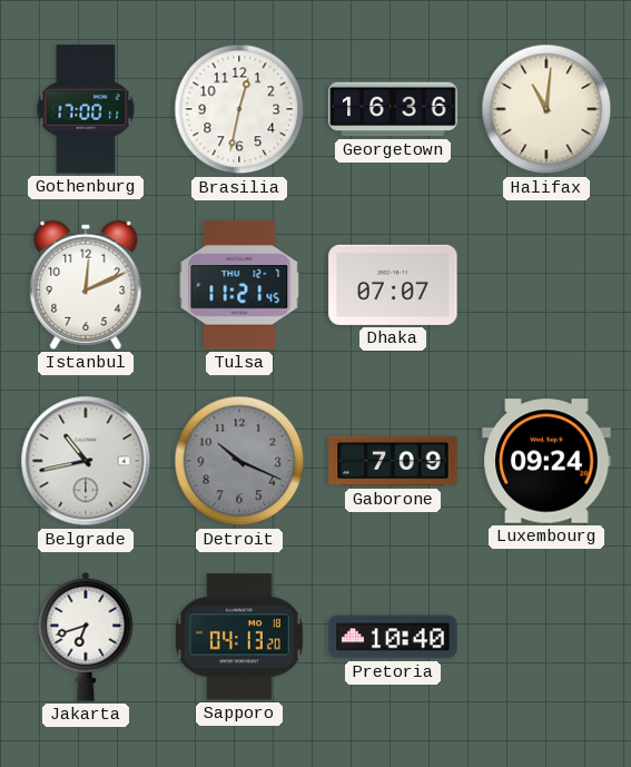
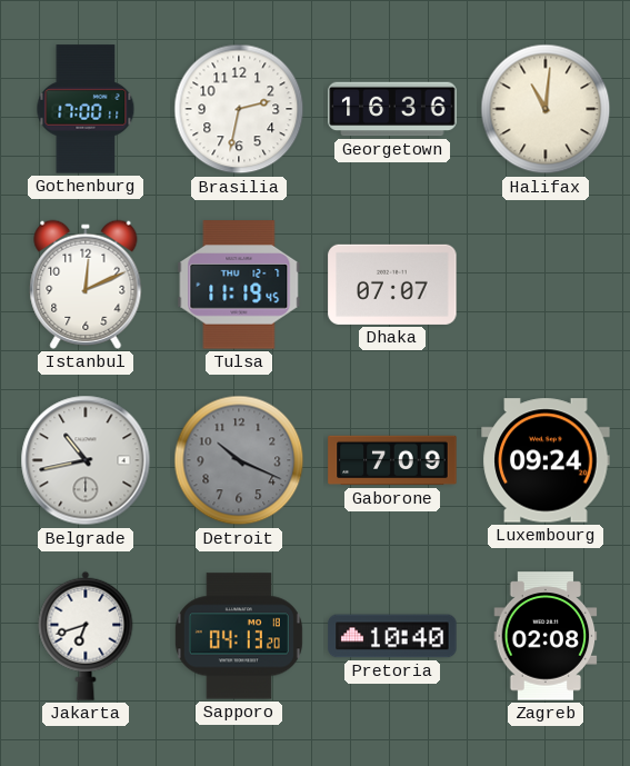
Brasilia: 12:32 -> 2:32
Tulsa: 11:21 -> 11:19
Zagreb: none -> 02:08
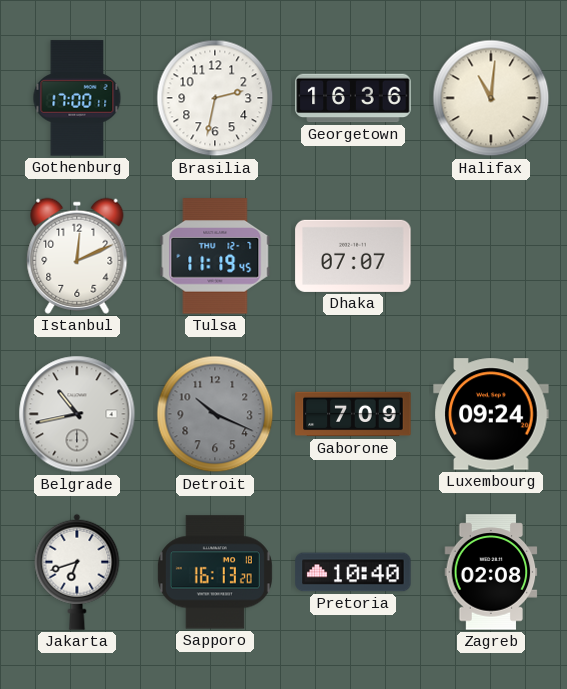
Sapporo: 04:13 -> 16:13
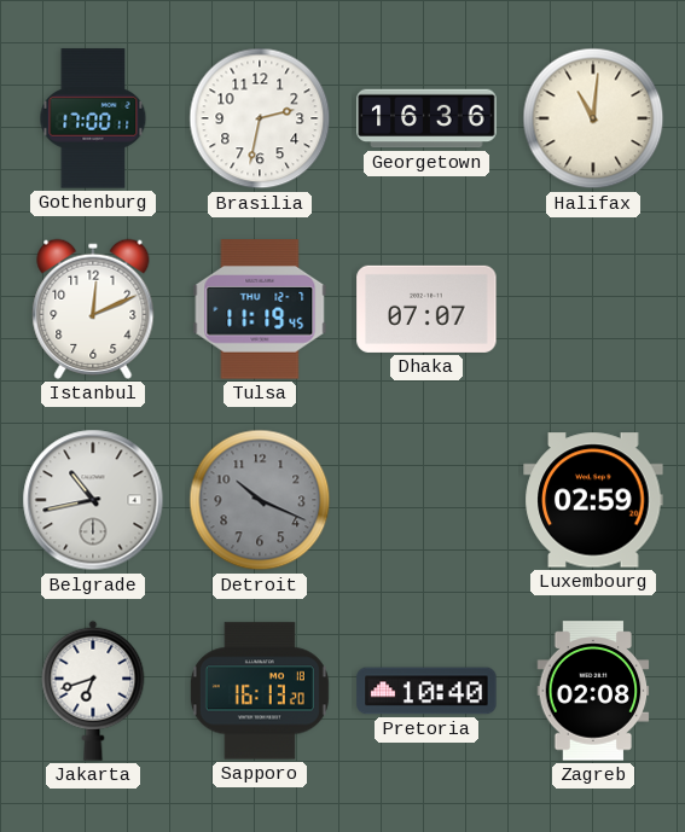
Gaborone: 7:09 -> none
Luxembourg: 09:24 -> 02:59
